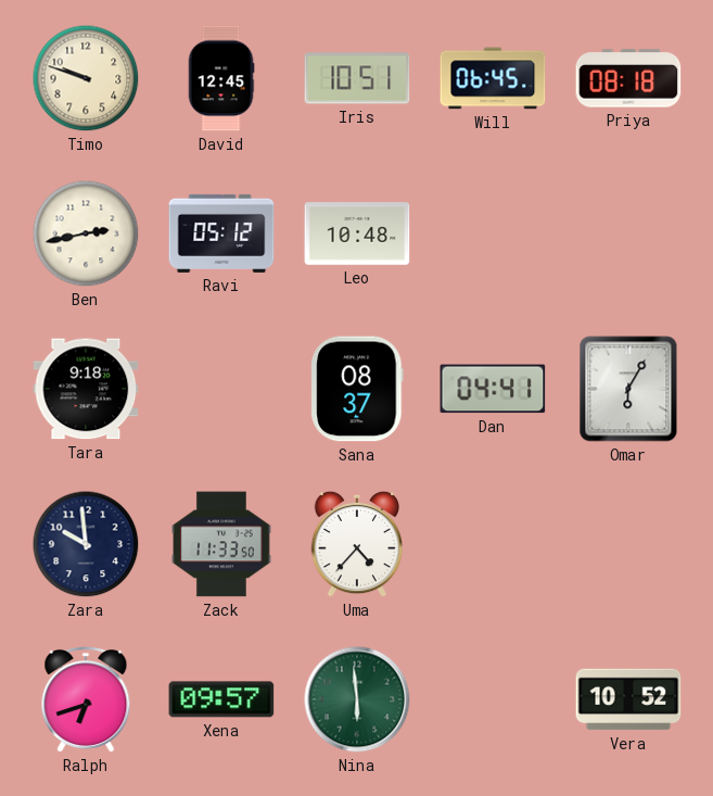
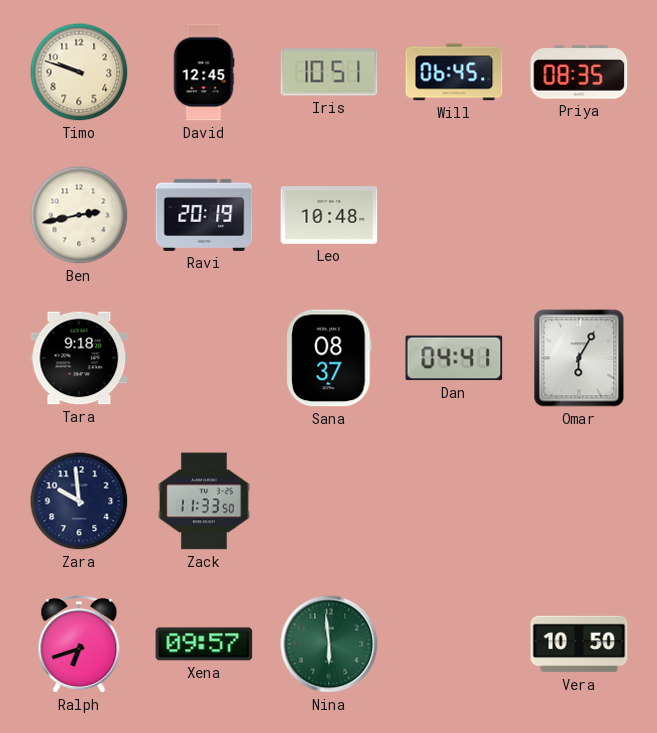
Priya: 08:18 -> 08:35
Ravi: 05:12 -> 20:19
Uma: 4:37 -> none
Vera: 10:52 -> 10:50
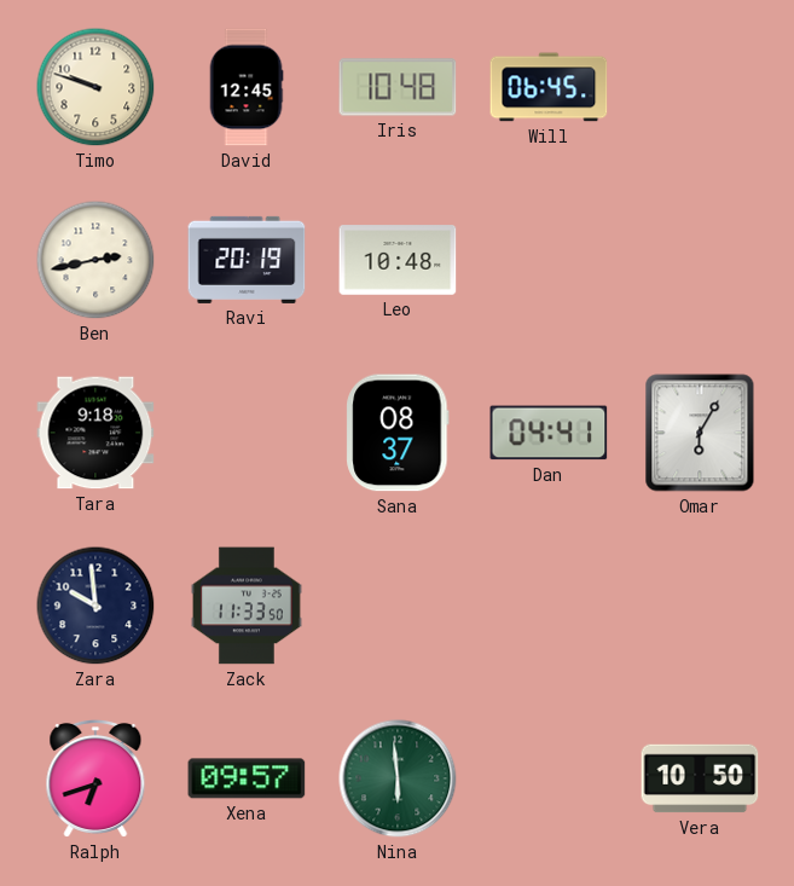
Iris: 10:51 -> 10:48
Priya: 08:35 -> none
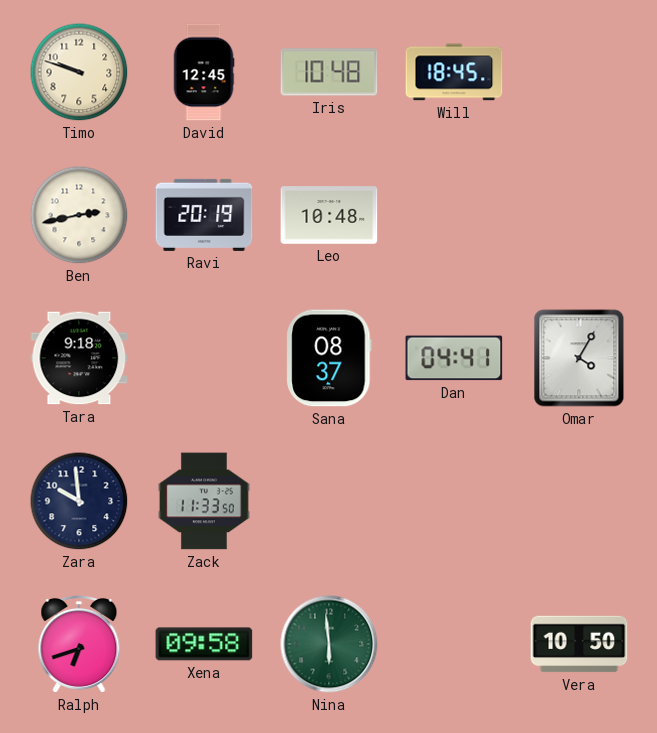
Will: 06:45 -> 18:45
Omar: 6:05 -> 4:05
Xena: 09:57 -> 09:58
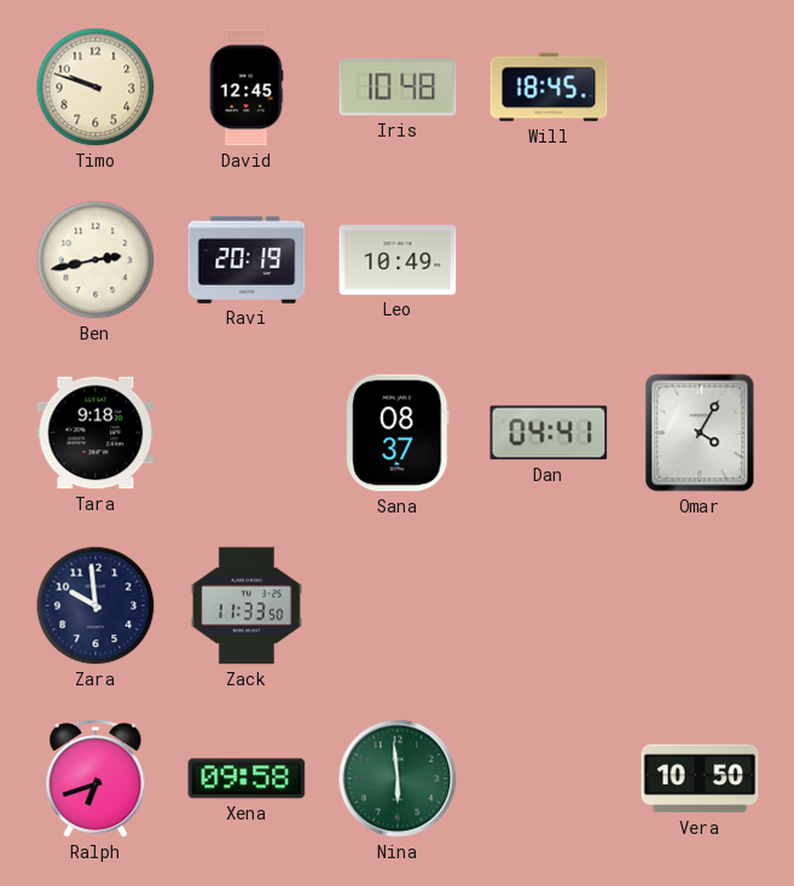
Leo: 10:48 -> 10:49
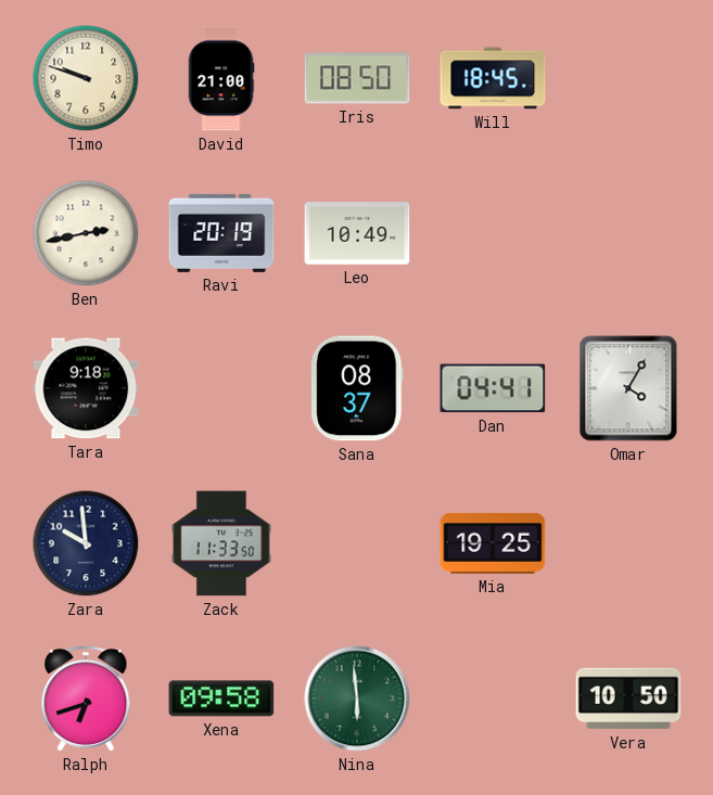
David: 12:45 -> 21:00
Iris: 10:48 -> 08:50
Mia: none -> 19:25
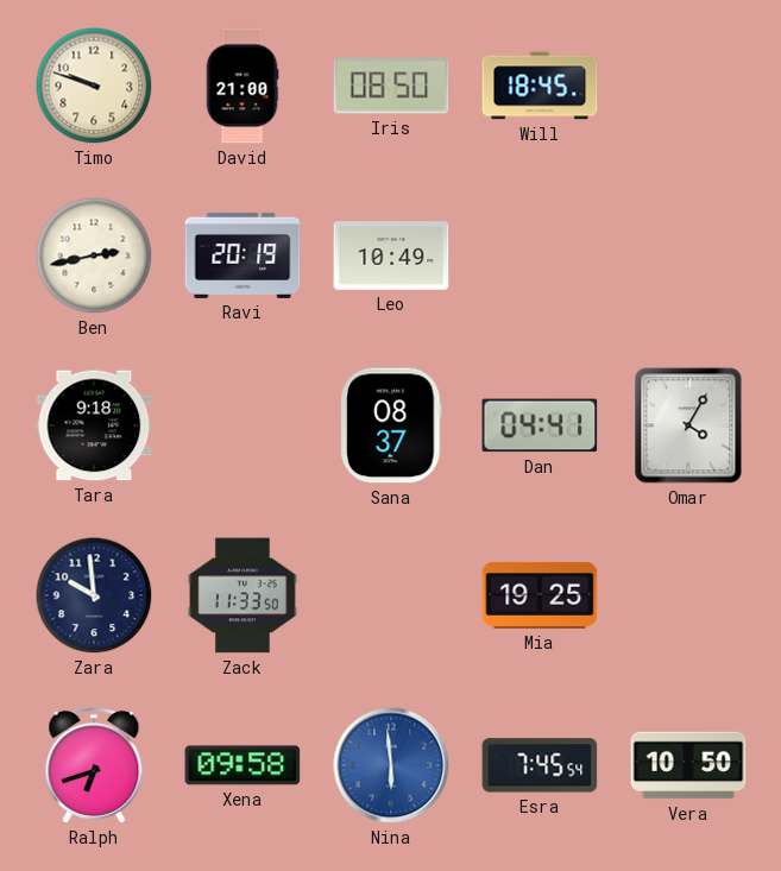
Nina dial: green -> blue
Esra: none -> 7:45
